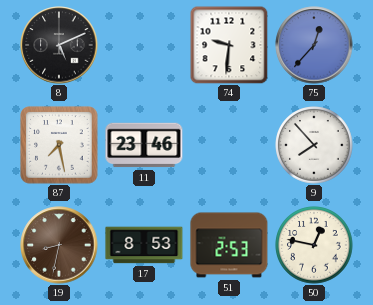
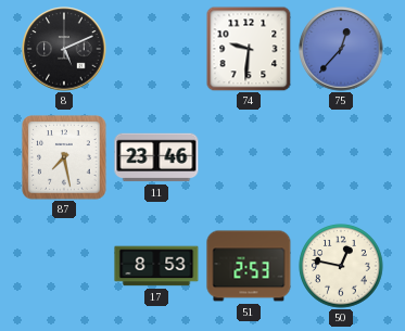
9: 7:53 -> none
19: 8:32 -> none
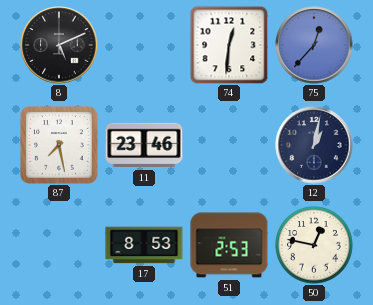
74: 9:31 -> 12:31
12: none -> 1:02
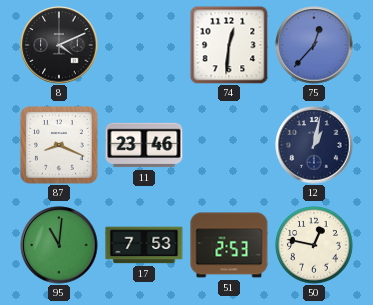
8: 5:11 -> 4:11
87: 7:28 -> 8:19
95: none -> 11:01
17: 8:53 -> 7:53
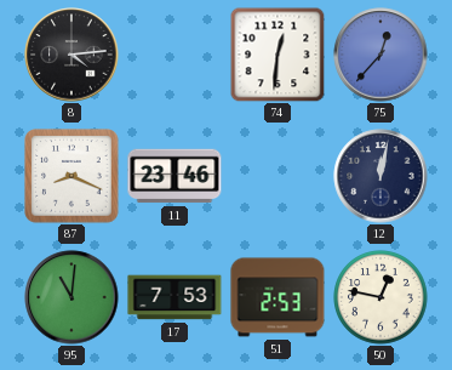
8: 4:11 -> 4:14
12: 1:02 -> 12:02
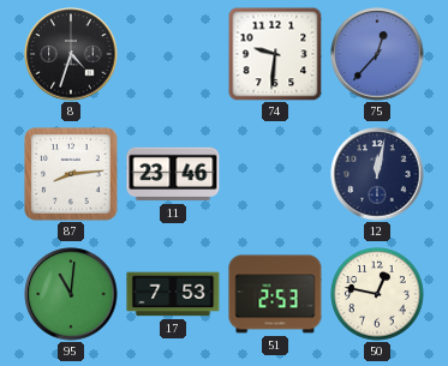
8: 4:14 -> 4:33
74: 12:31 -> 9:31
87: 8:19 -> 8:14
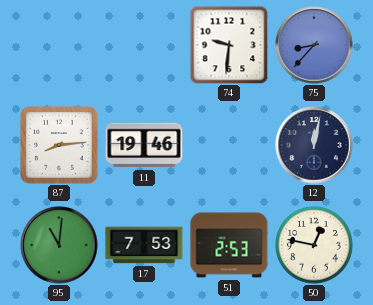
8: 4:33 -> none
75: 12:37 -> 8:37
11: 23:46 -> 19:46
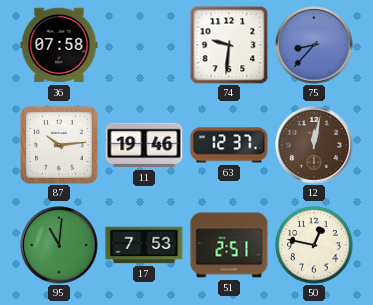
36: none -> 07:58
87: 8:14 -> 10:14
63: none -> 12:37
12 dial: navy -> brown
51: 2:53 -> 2:51
